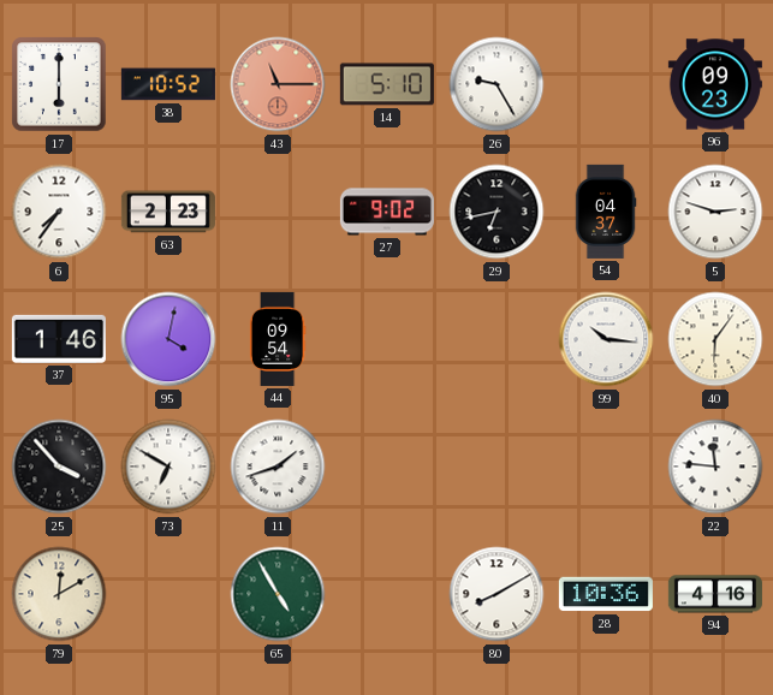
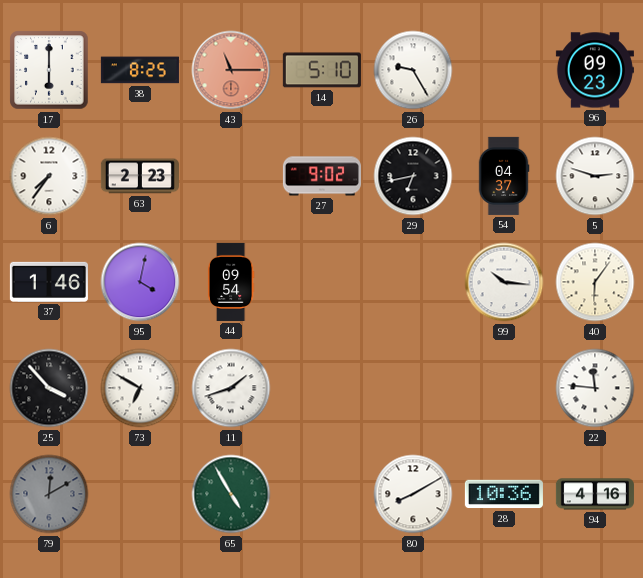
38: 10:52 -> 8:25
79 dial: cream -> grey
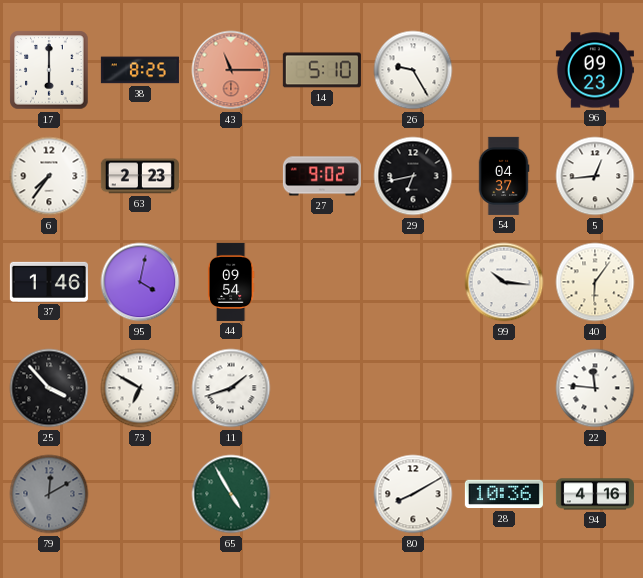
5: 2:48 -> 12:44
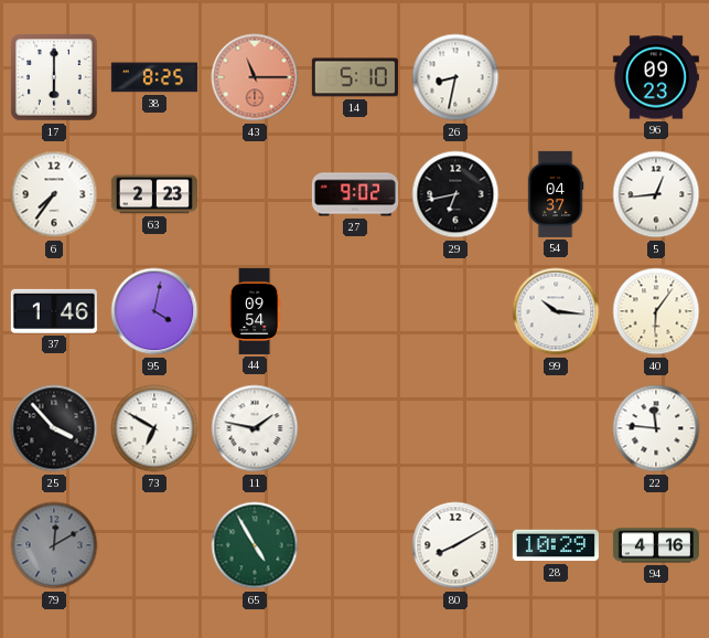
26: 9:25 -> 8:32
11: 1:42 -> 1:47
28: 10:36 -> 10:29
